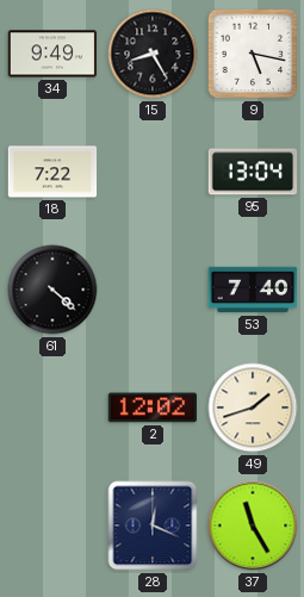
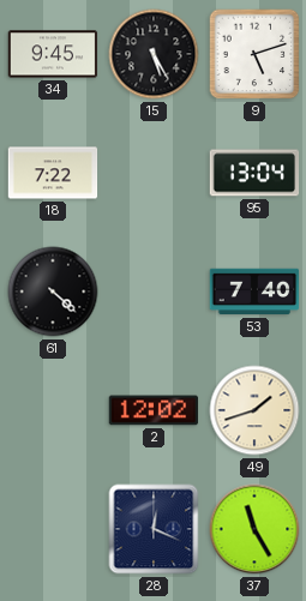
34: 9:49 -> 9:45
15: 8:25 -> 5:25
9: 5:17 -> 5:12
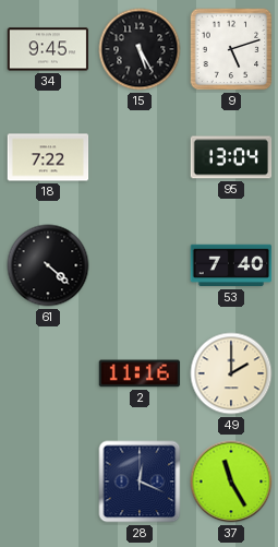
2: 12:02 -> 11:16
49: 1:42 -> 2:00
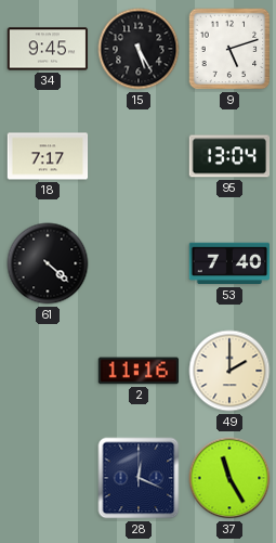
18: 7:22 -> 7:17
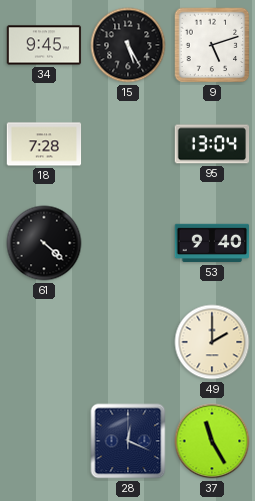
18: 7:17 -> 7:28
53: 7:40 -> 9:40
2: 11:16 -> none
